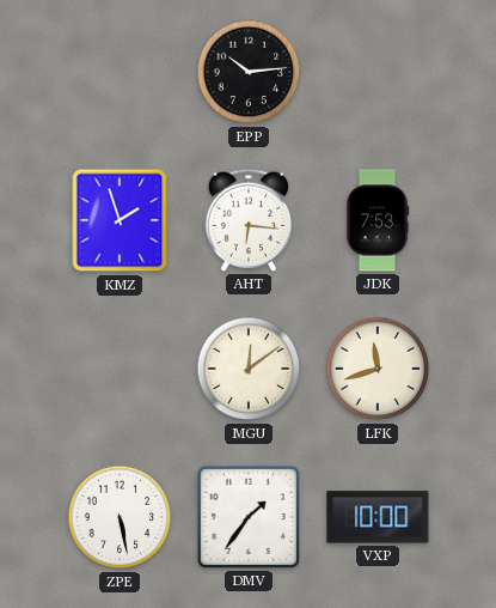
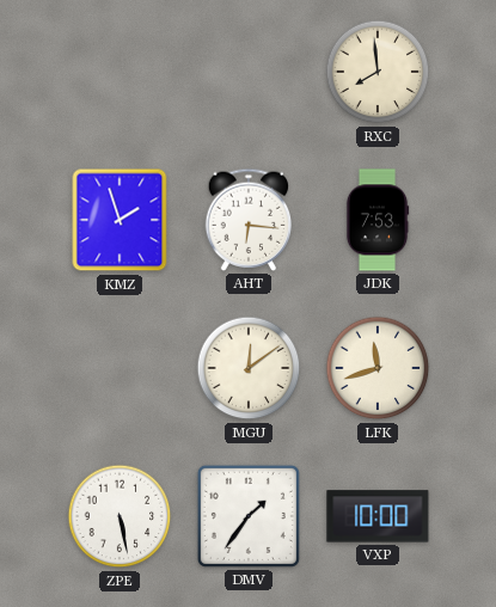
EPP: 10:14 -> none
RXC: none -> 7:59
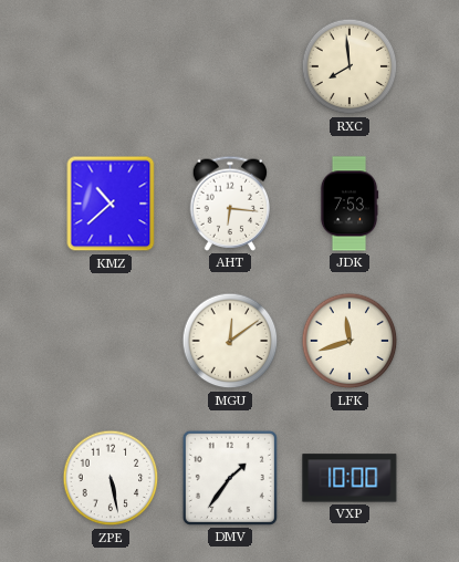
KMZ: 1:57 -> 10:38
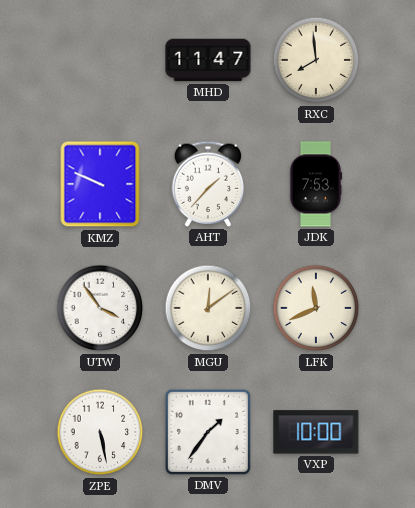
MHD: none -> 11:47
KMZ: 10:38 -> 9:49
AHT: 6:16 -> 1:37
UTW: none -> 3:54
LFK: 11:42 -> 11:41
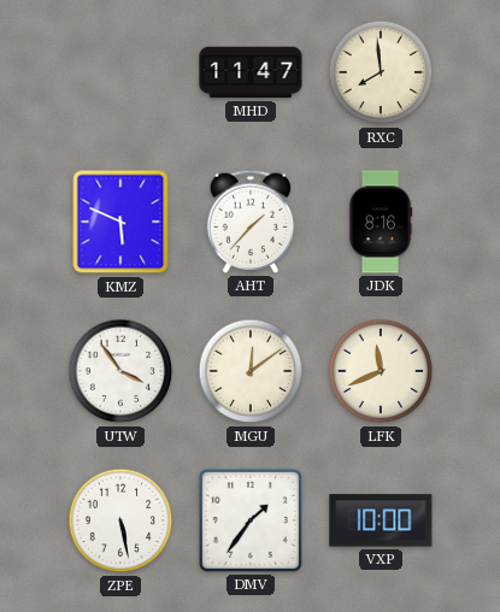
KMZ: 9:49 -> 5:49
JDK: 7:53 -> 8:16
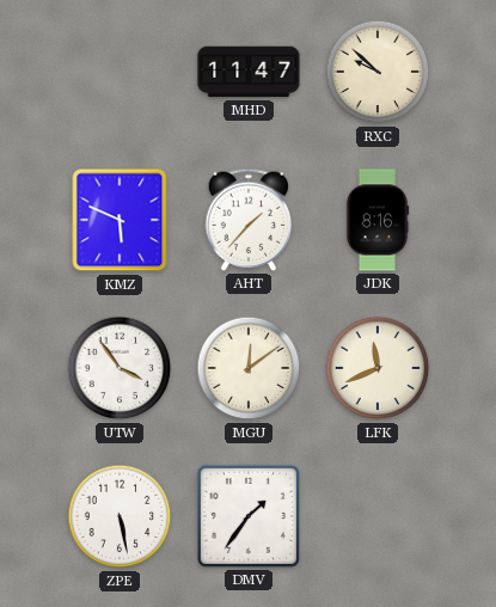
RXC: 7:59 -> 9:52
VXP: 10:00 -> none
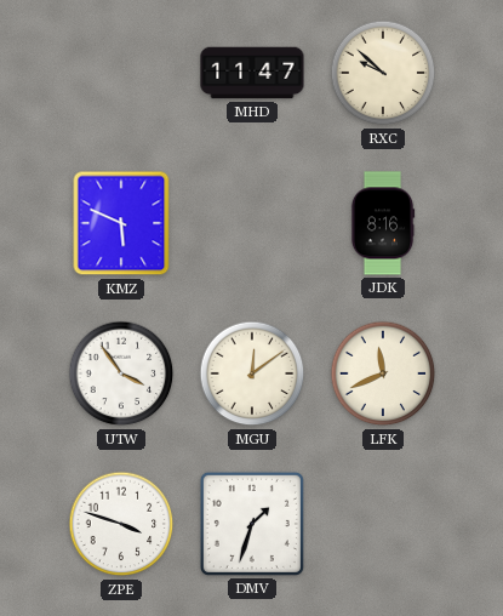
AHT: 1:37 -> none
ZPE: 5:28 -> 3:48
DMV: 1:36 -> 1:33
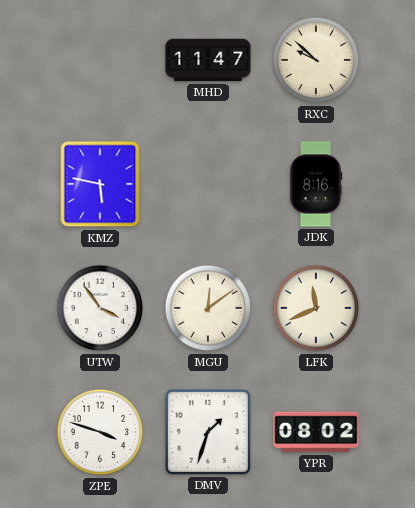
KMZ: 5:49 -> 5:47
YPR: none -> 08:02
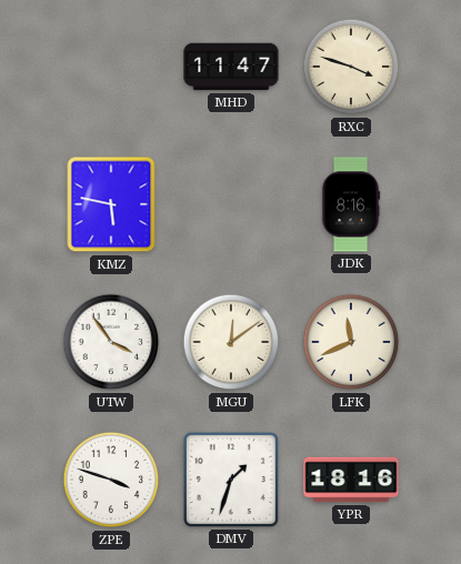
RXC: 9:52 -> 3:48
YPR: 08:02 -> 18:16
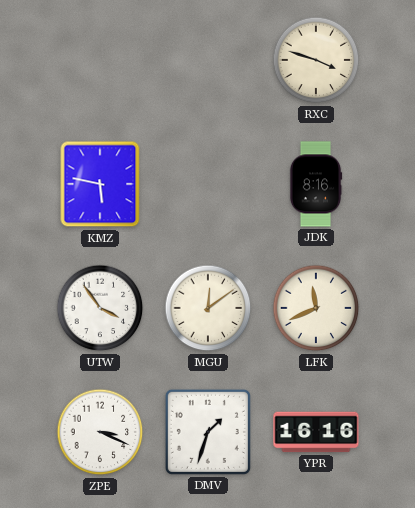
MHD: 11:47 -> none
ZPE: 3:48 -> 3:19
YPR: 18:16 -> 16:16
